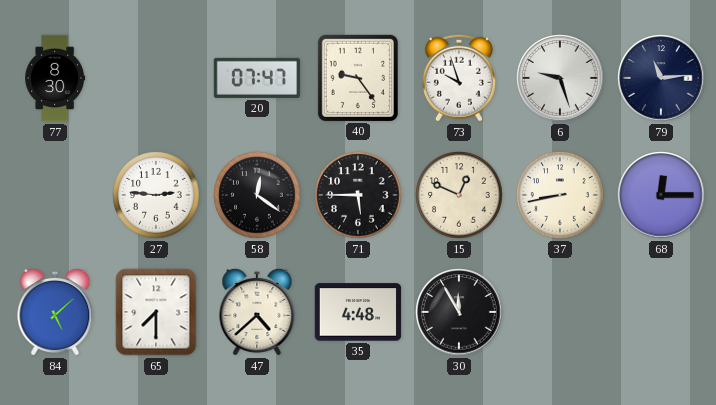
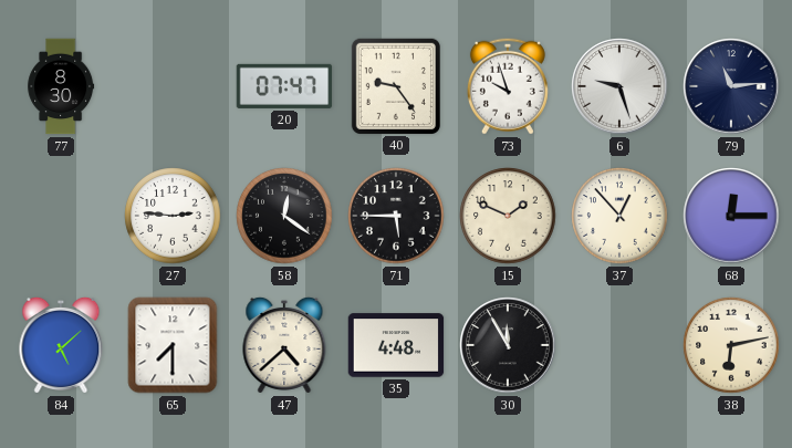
15: 12:49 -> 1:49
37: 8:43 -> 12:53
38: none -> 6:13
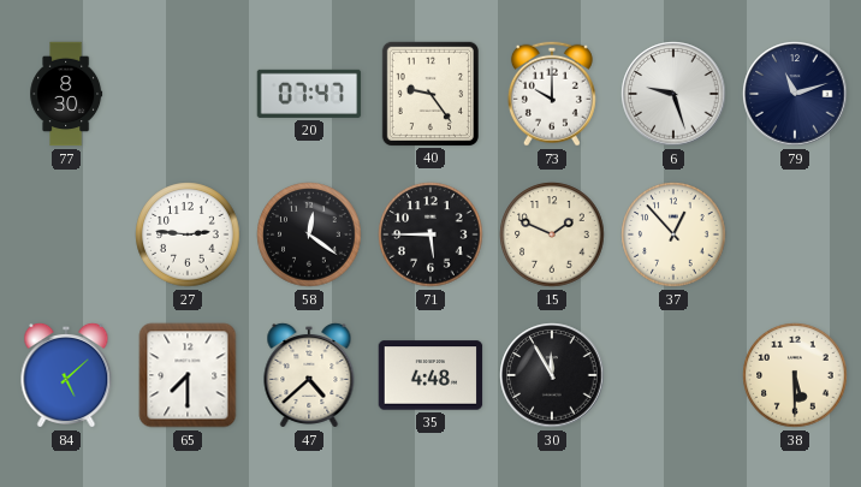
73: 9:57 -> 10:00
79: 11:14 -> 11:12
68: 12:15 -> none
38: 6:13 -> 5:30
